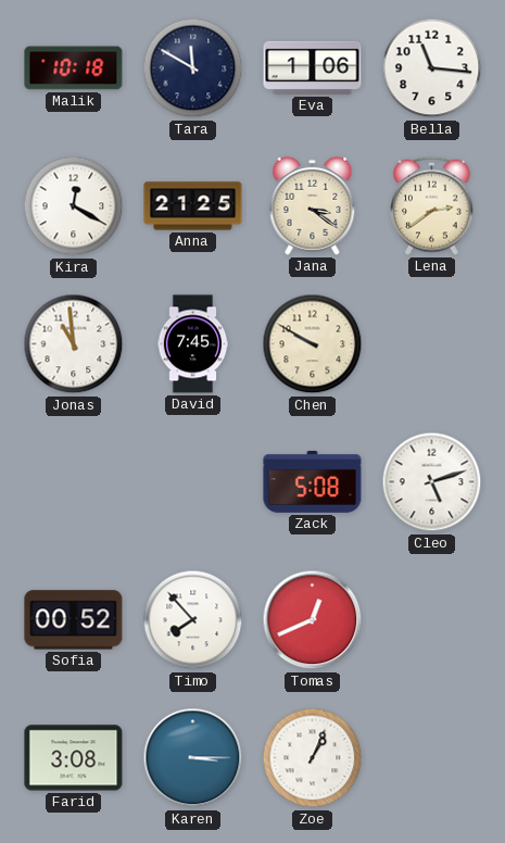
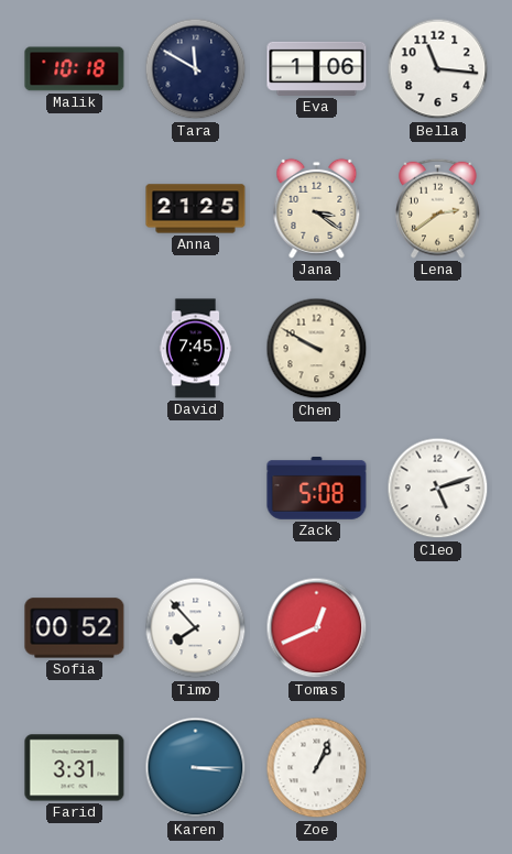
Kira: 12:20 -> none
Jonas: 10:59 -> none
Farid: 3:08 -> 3:31
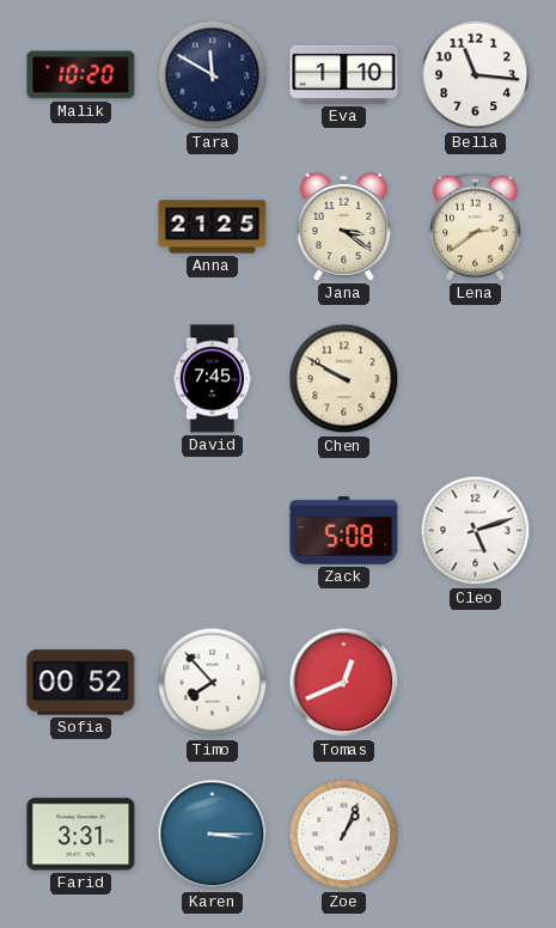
Malik: 10:18 -> 10:20
Eva: 1:06 -> 1:10
